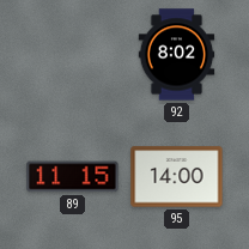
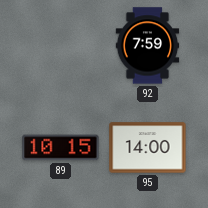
92: 8:02 -> 7:59
89: 11:15 -> 10:15
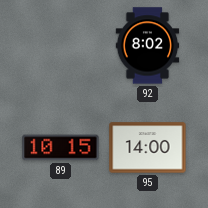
92: 7:59 -> 8:02
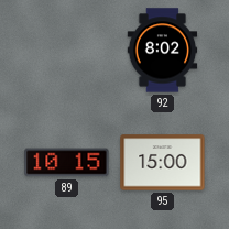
95: 14:00 -> 15:00
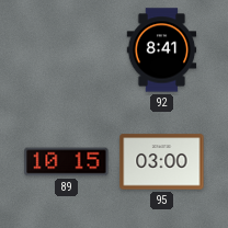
92: 8:02 -> 8:41
95: 15:00 -> 03:00
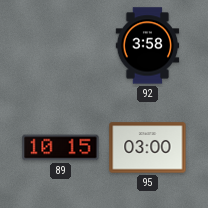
92: 8:41 -> 3:58
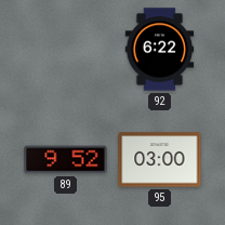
92: 3:58 -> 6:22
89: 10:15 -> 9:52
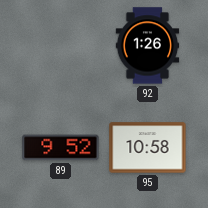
92: 6:22 -> 1:26
95: 03:00 -> 10:58
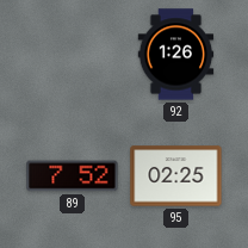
89: 9:52 -> 7:52
95: 10:58 -> 02:25
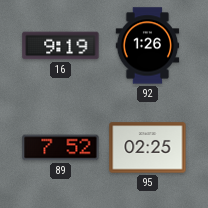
16: none -> 9:19
